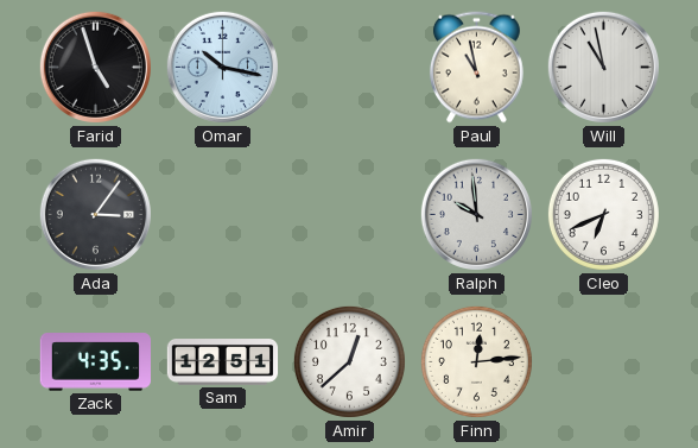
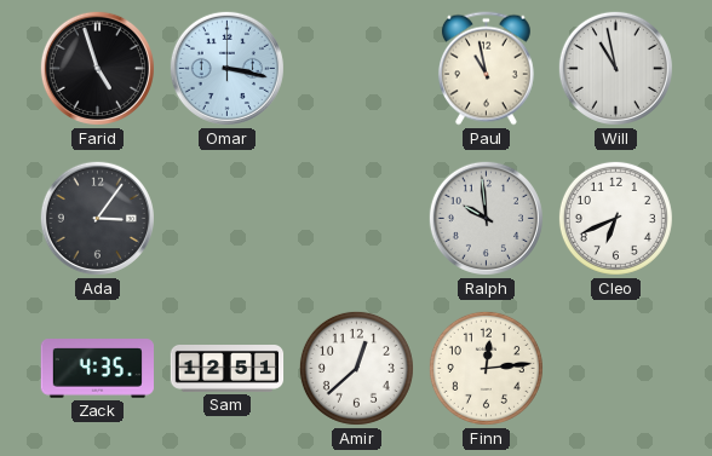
Omar: 10:17 -> 3:17
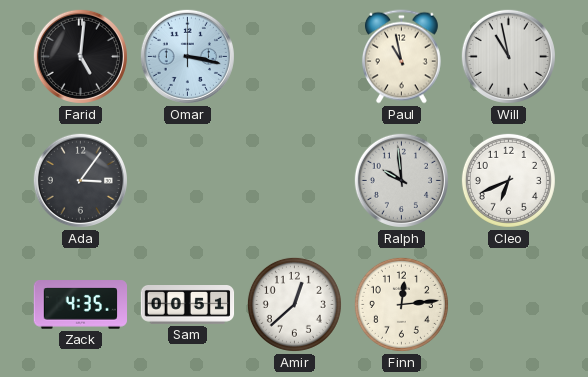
Farid: 4:57 -> 5:01
Sam: 12:51 -> 00:51
